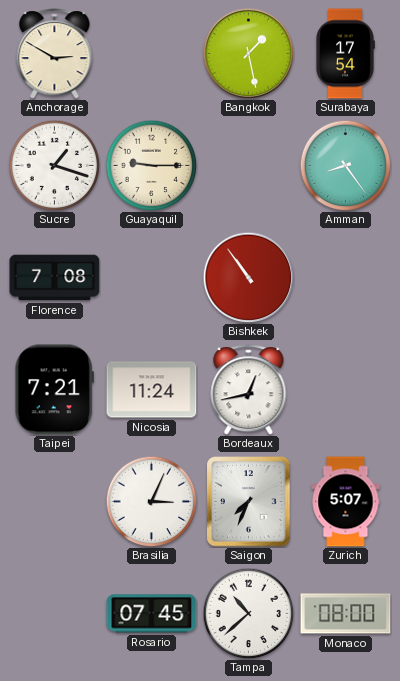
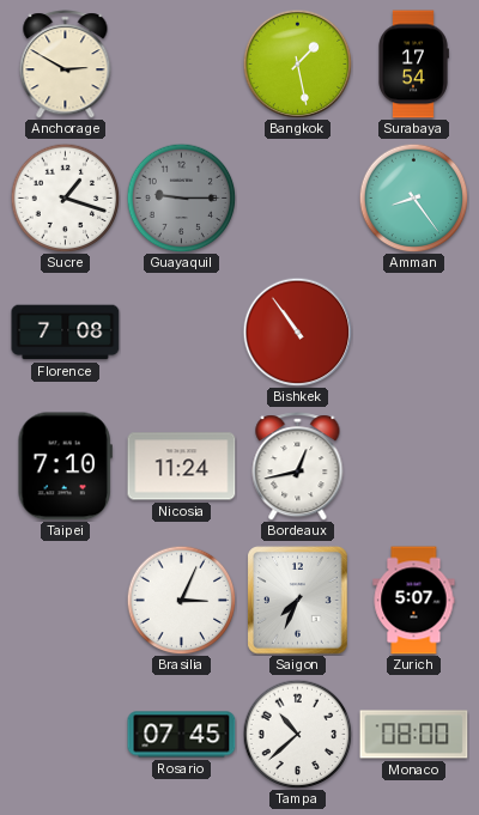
Guayaquil dial: cream -> grey
Taipei: 7:21 -> 7:10
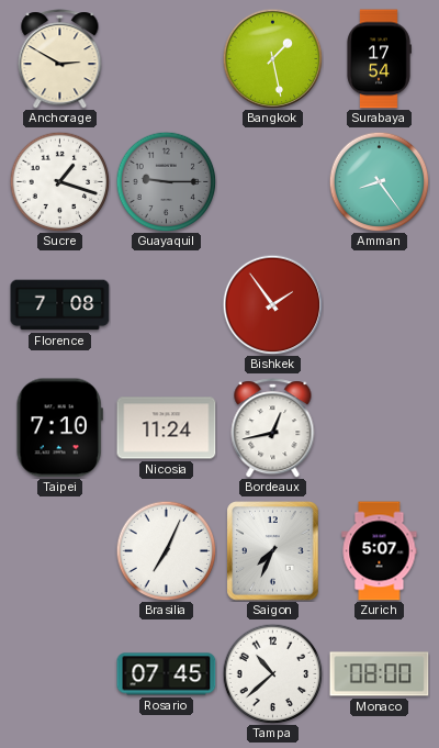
Bishkek: 10:54 -> 1:54
Brasilia: 3:04 -> 7:04
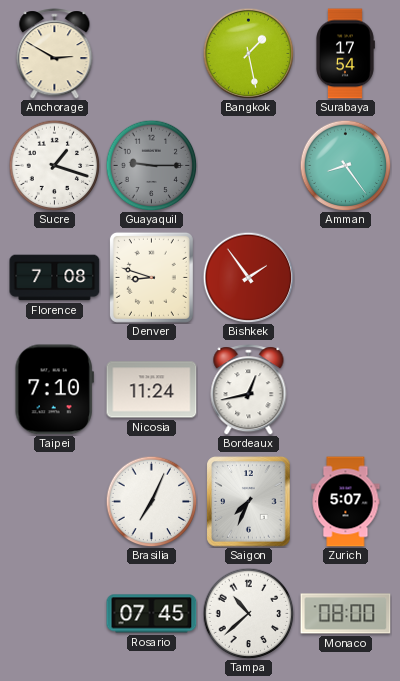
Denver: none -> 8:48
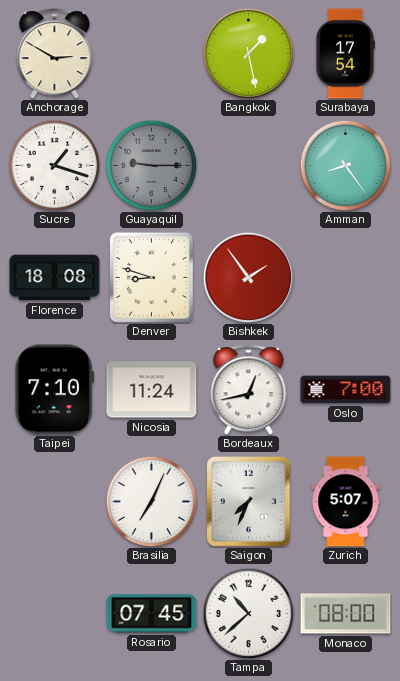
Florence: 7:08 -> 18:08
Oslo: none -> 7:00
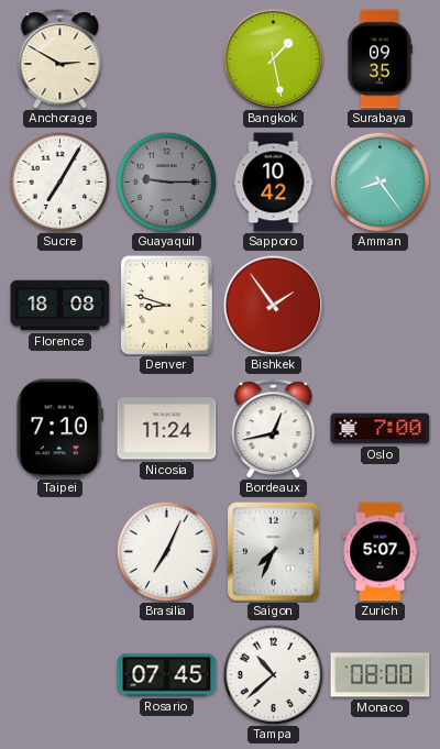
Surabaya: 17:54 -> 09:35
Sucre: 1:18 -> 7:05
Sapporo: none -> 10:42
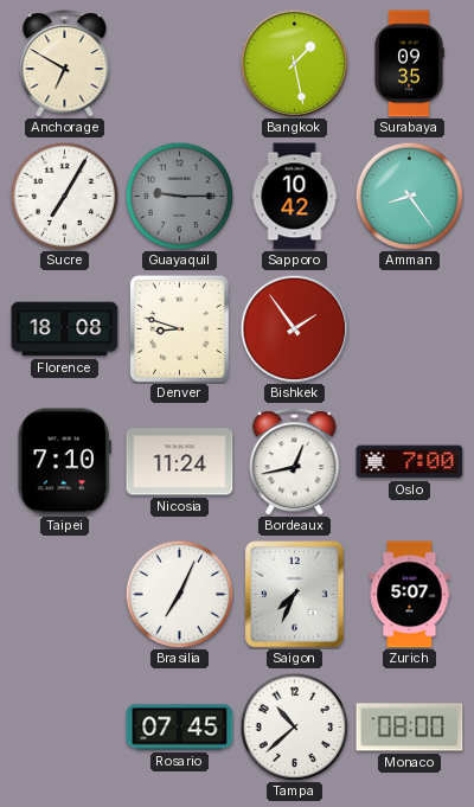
Anchorage: 2:50 -> 6:50
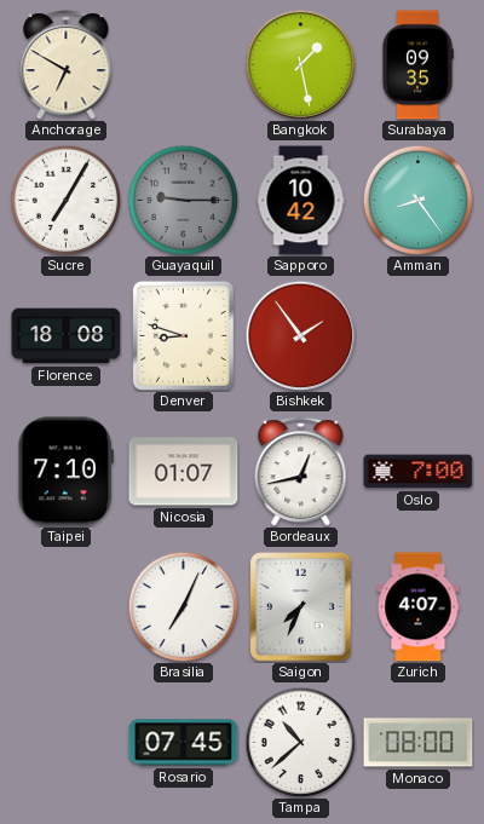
Nicosia: 11:24 -> 01:07
Zurich: 5:07 -> 4:07
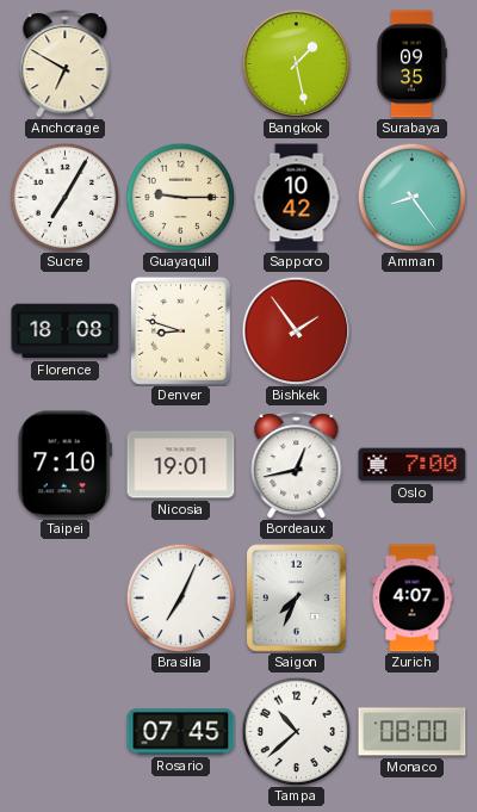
Guayaquil dial: grey -> cream
Nicosia: 01:07 -> 19:01
